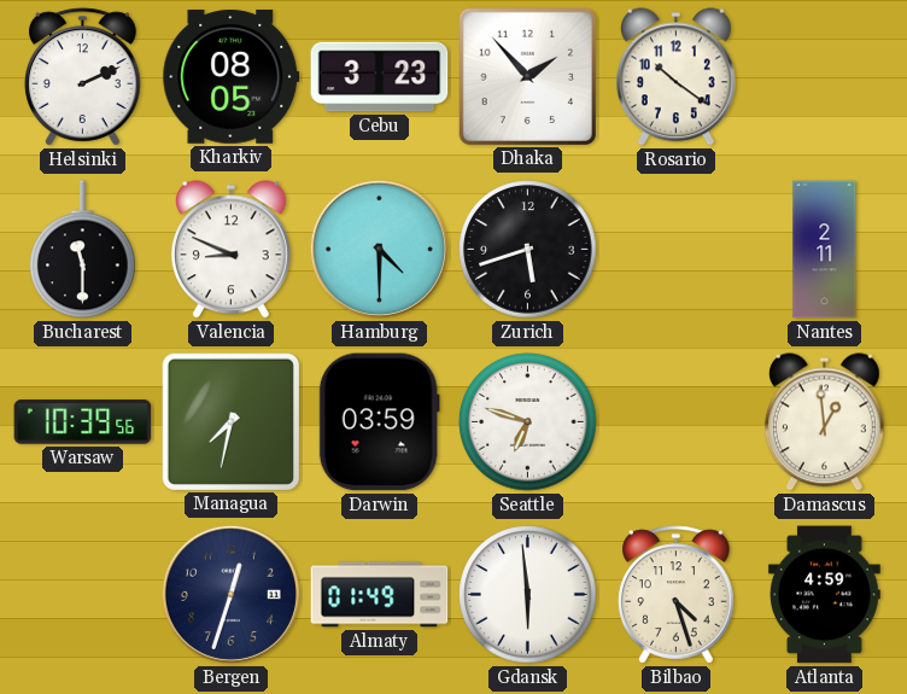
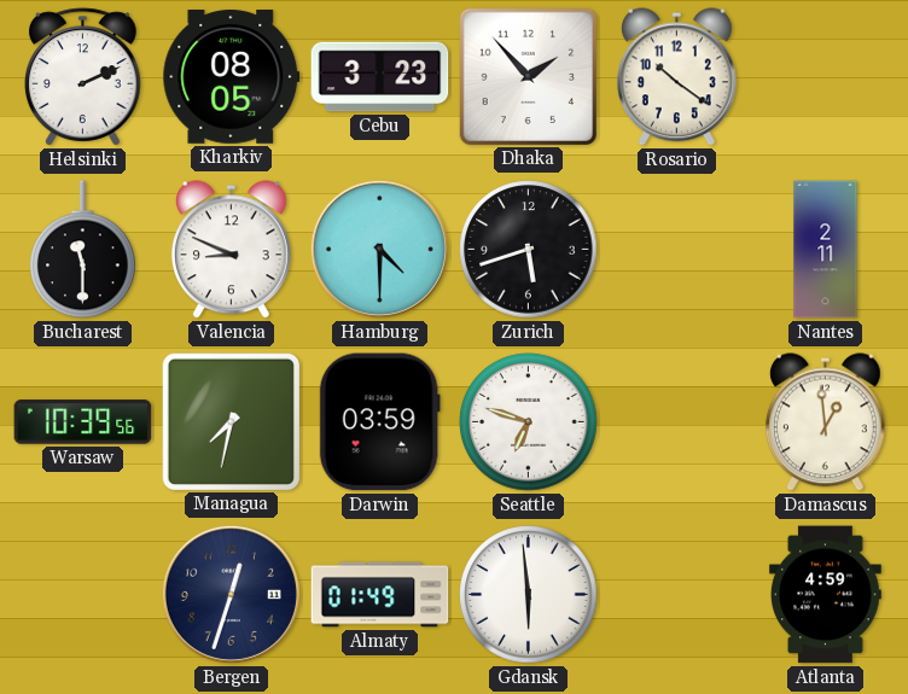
Bilbao: 4:27 -> none
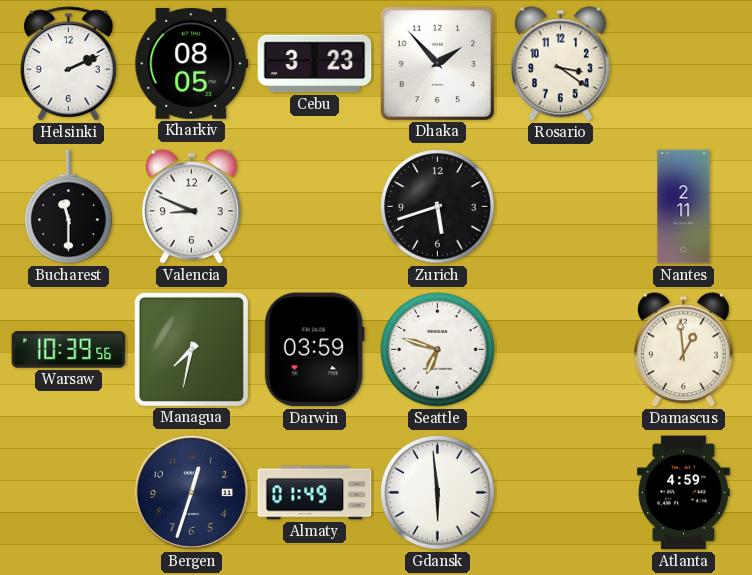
Rosario: 10:21 -> 3:21
Hamburg: 4:30 -> none
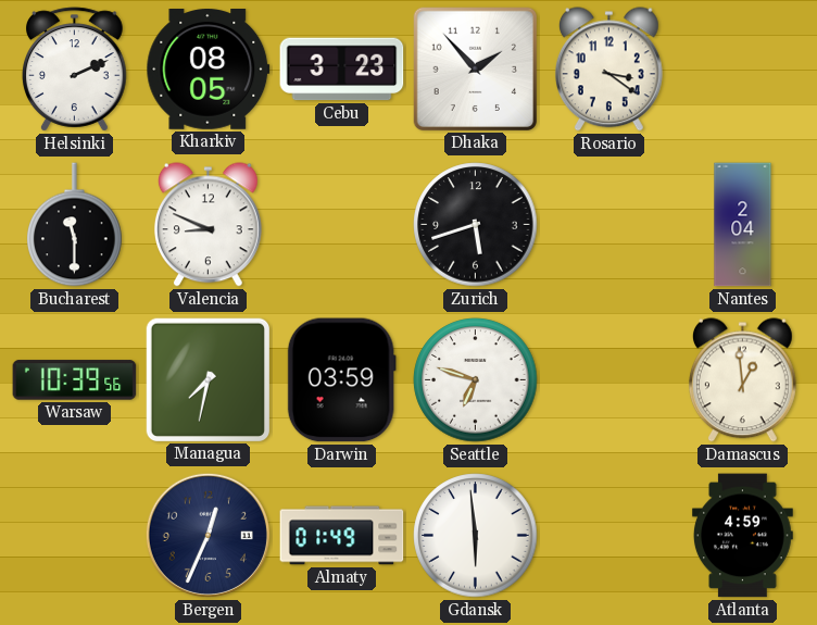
Nantes: 2:11 -> 2:04
Bergen: 12:33 -> 12:34
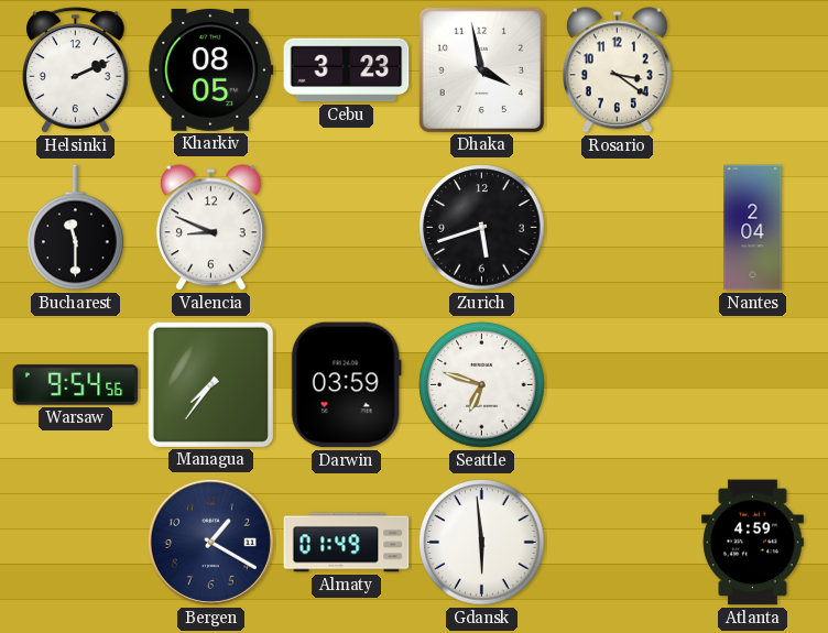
Dhaka: 1:53 -> 3:58
Warsaw: 10:39 -> 9:54
Managua: 7:32 -> 7:36
Damascus: 12:59 -> none
Bergen: 12:34 -> 1:20
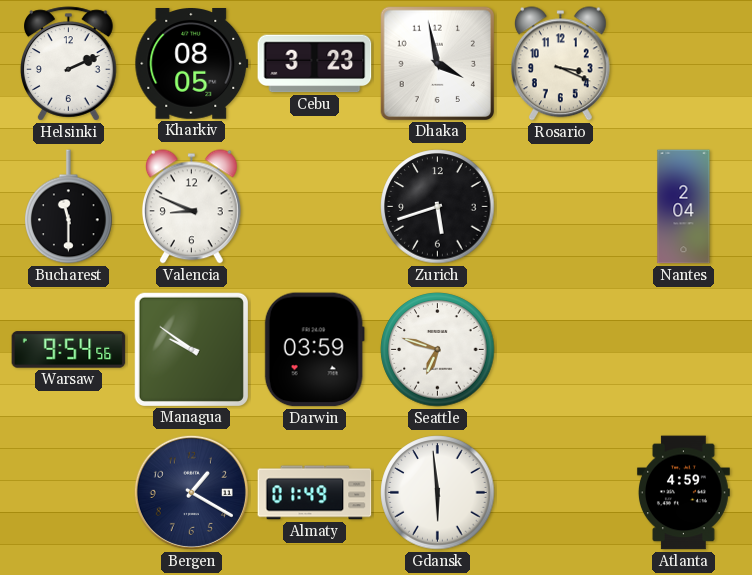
Rosario: 3:21 -> 3:19
Managua: 7:36 -> 9:51
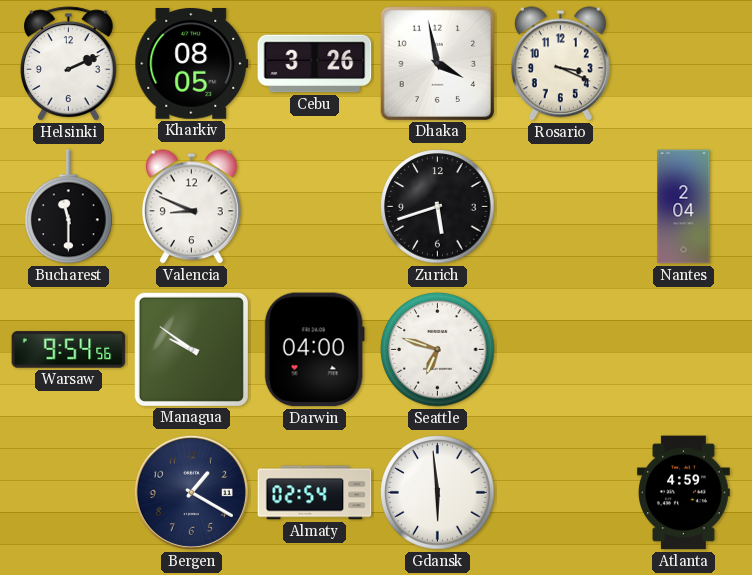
Cebu: 3:23 -> 3:26
Darwin: 03:59 -> 04:00
Almaty: 01:49 -> 02:54
